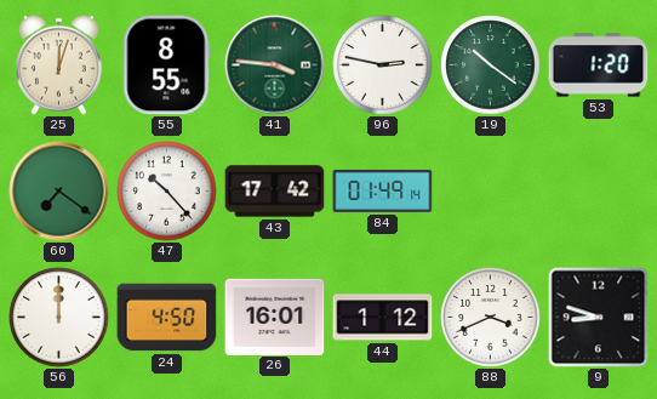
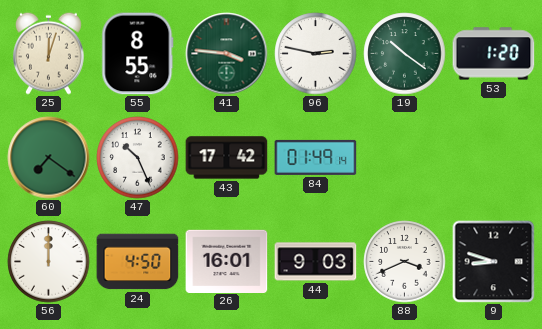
47: 10:23 -> 10:26
44: 1:12 -> 9:03
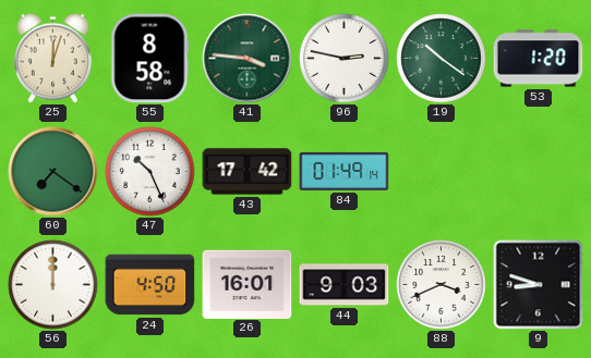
55: 8:55 -> 8:58
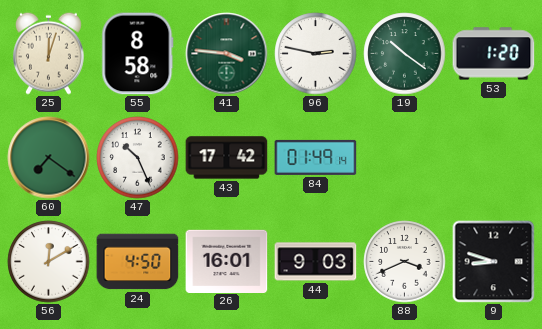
56: 12:00 -> 12:10
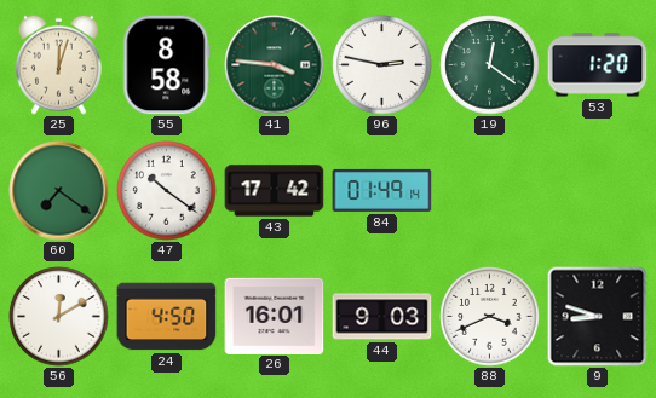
19: 10:21 -> 12:21
47: 10:26 -> 10:21
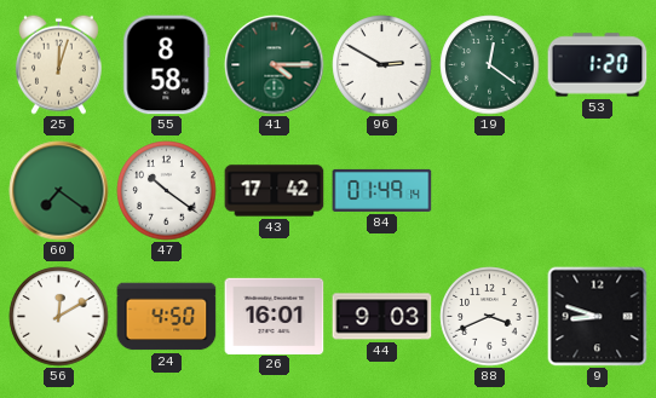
41: 3:46 -> 4:15
96: 2:47 -> 2:50
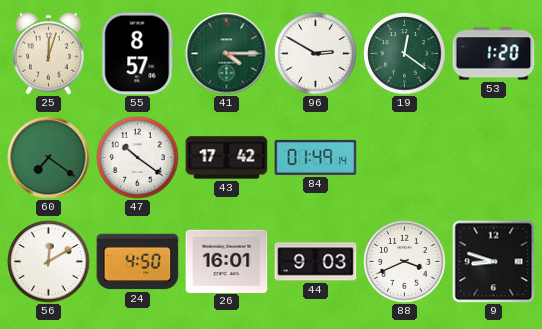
55: 8:58 -> 8:57
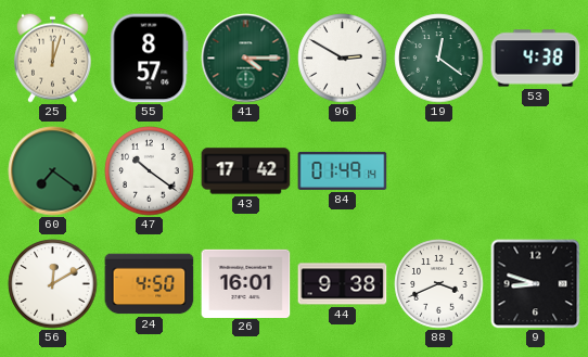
53: 1:20 -> 4:38
44: 9:03 -> 9:38
